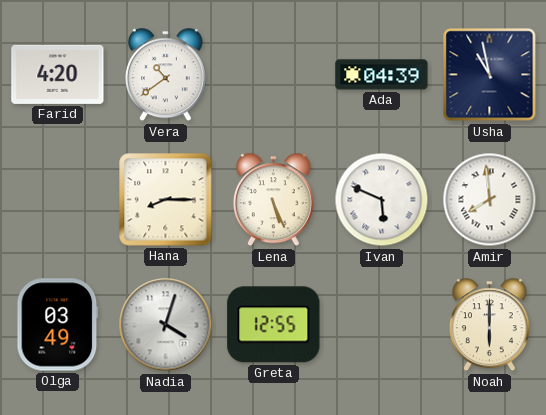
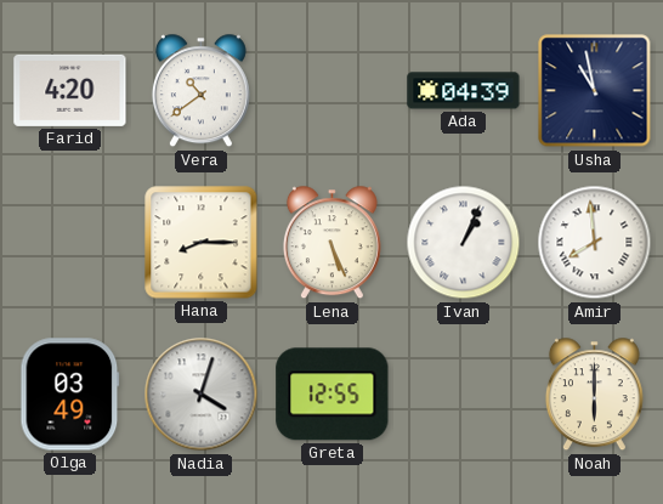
Ivan: 5:49 -> 1:04
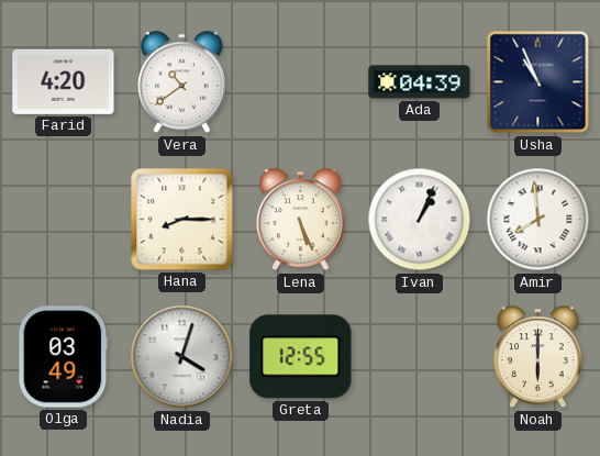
Usha: 10:58 -> 10:56
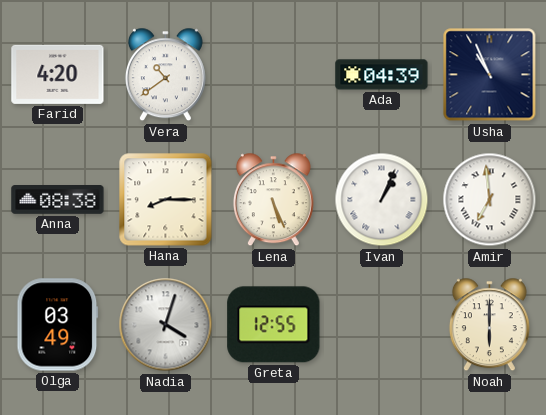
Anna: none -> 08:38
Amir: 7:59 -> 6:59
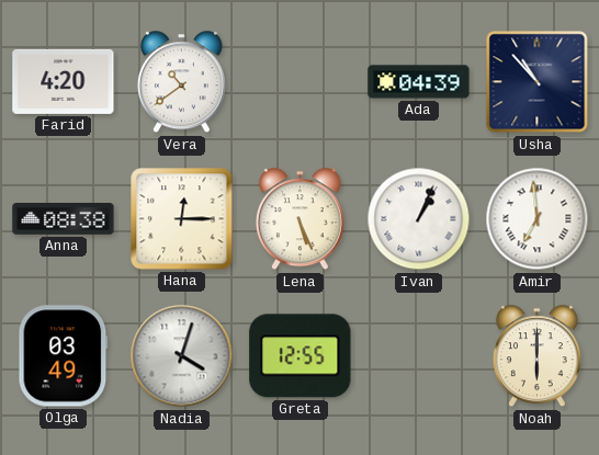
Usha: 10:56 -> 10:53
Hana: 8:15 -> 12:15
